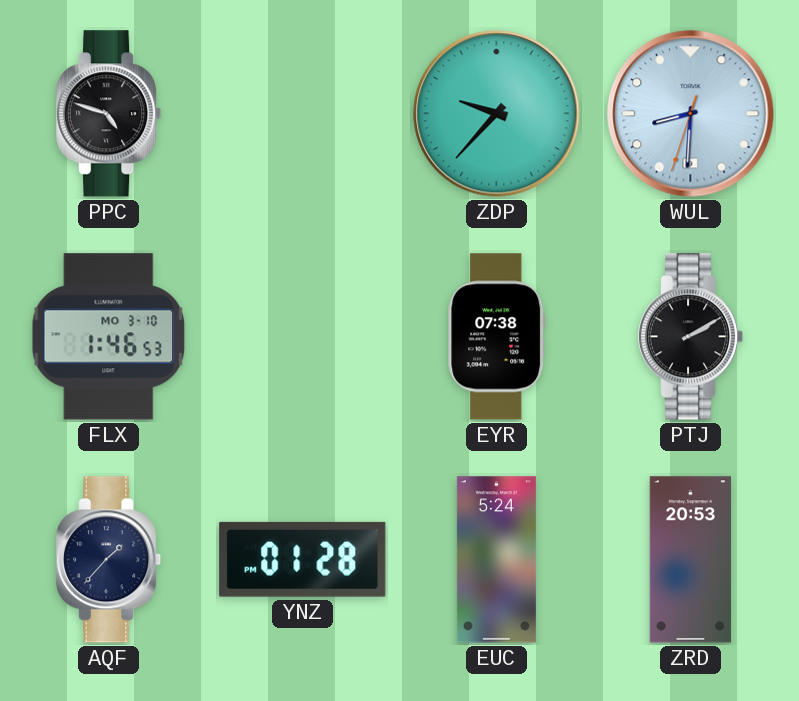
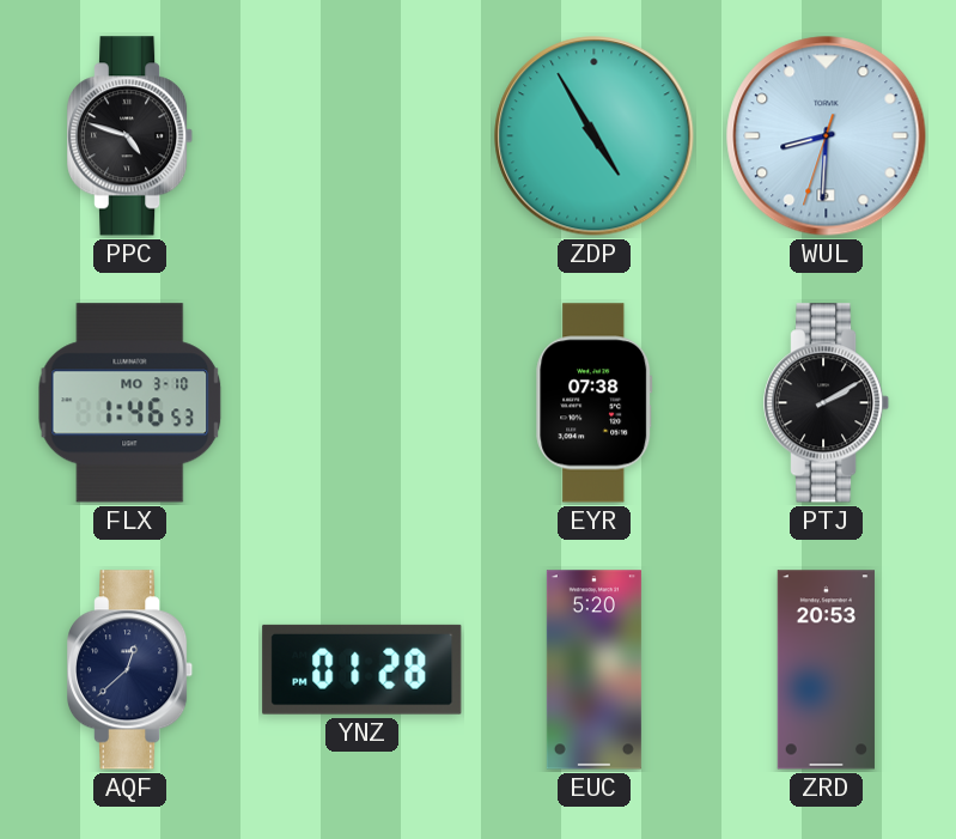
ZDP: 9:37 -> 4:55
AQF: 1:37 -> 12:38
EUC: 5:24 -> 5:20
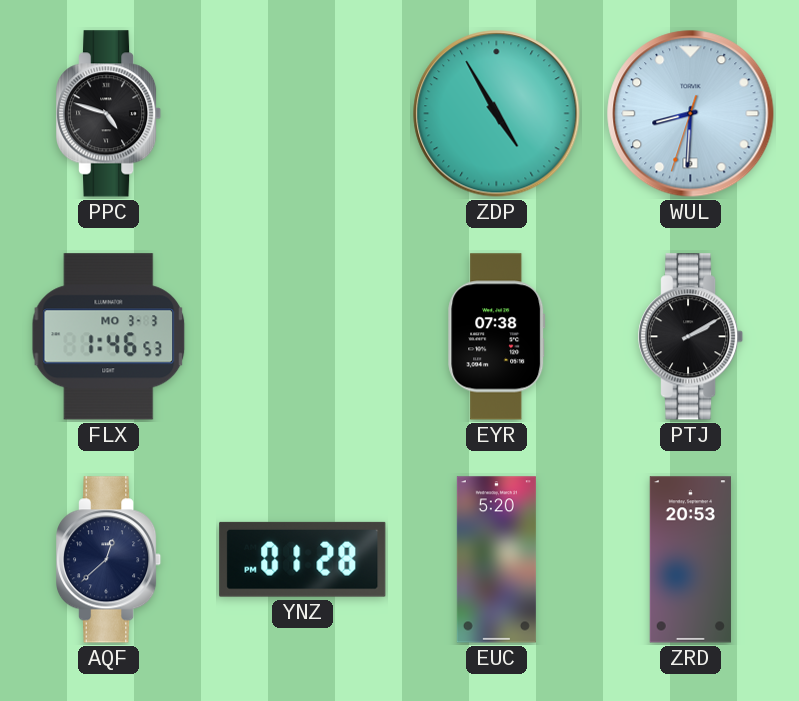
FLX date: MO 3-10 -> MO 3-3
